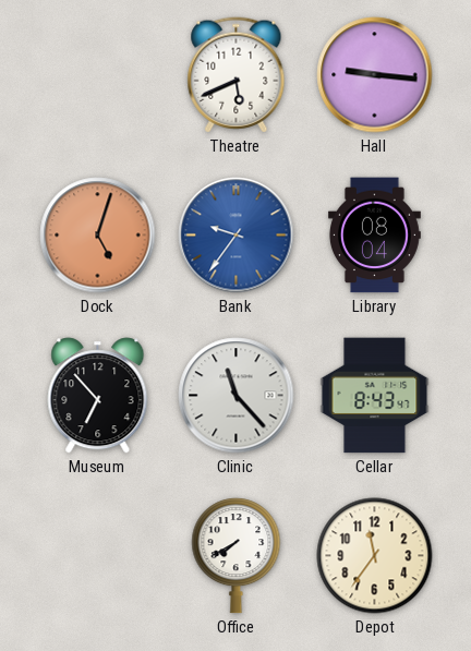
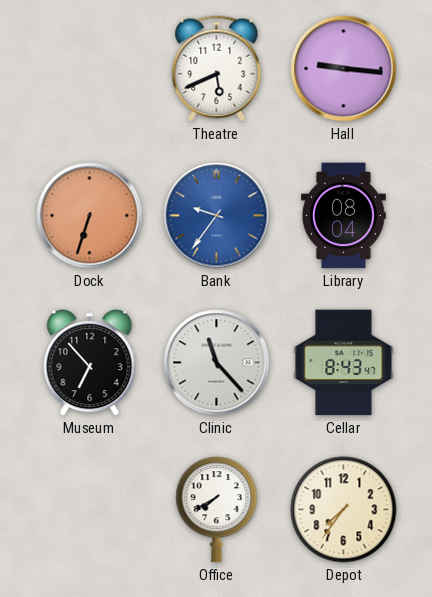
Dock: 5:03 -> 6:33
Depot: 11:36 -> 7:36
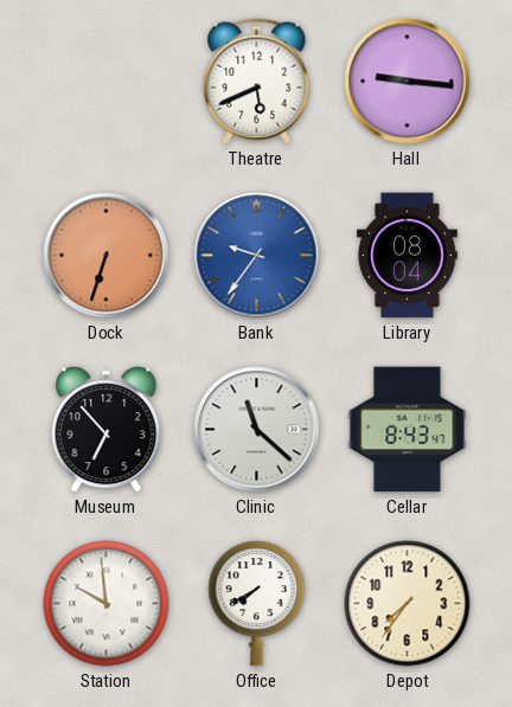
Clinic: 11:23 -> 11:22
Station: none -> 9:59
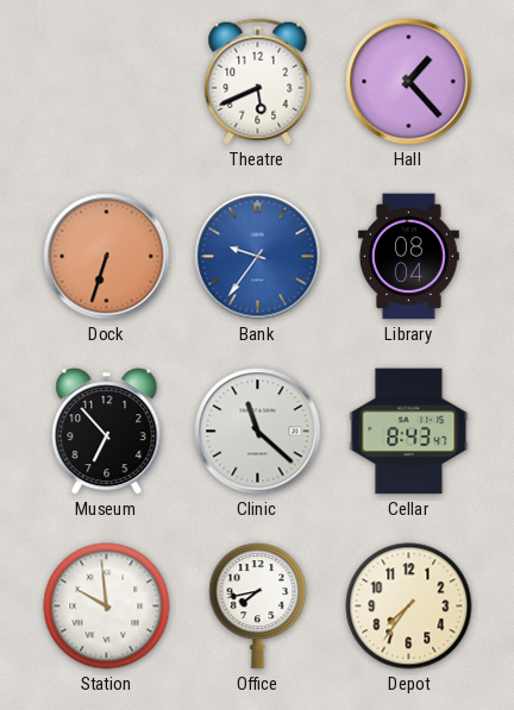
Hall: 9:16 -> 1:23
Office: 7:40 -> 7:43
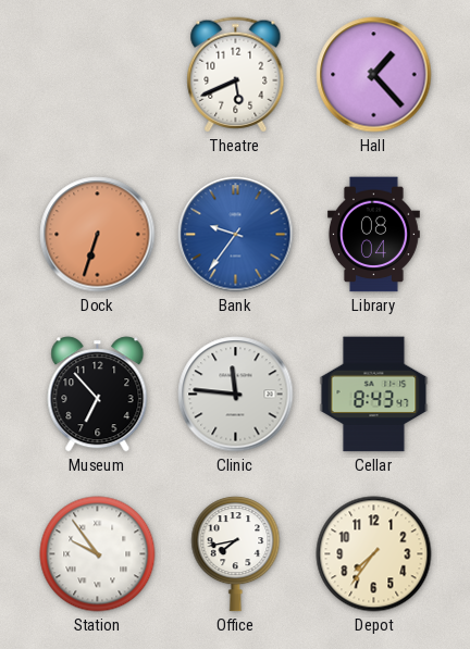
Clinic: 11:22 -> 11:46
Station: 9:59 -> 9:54
